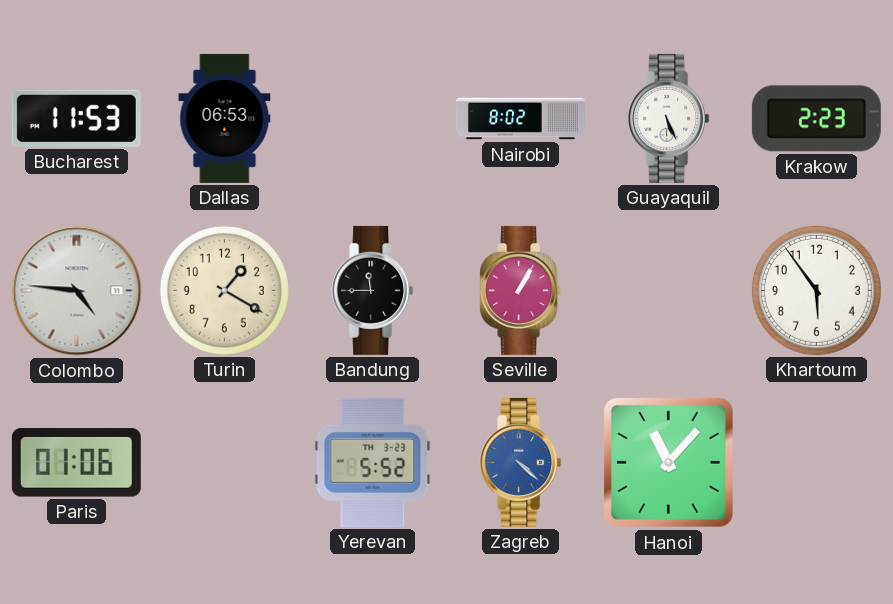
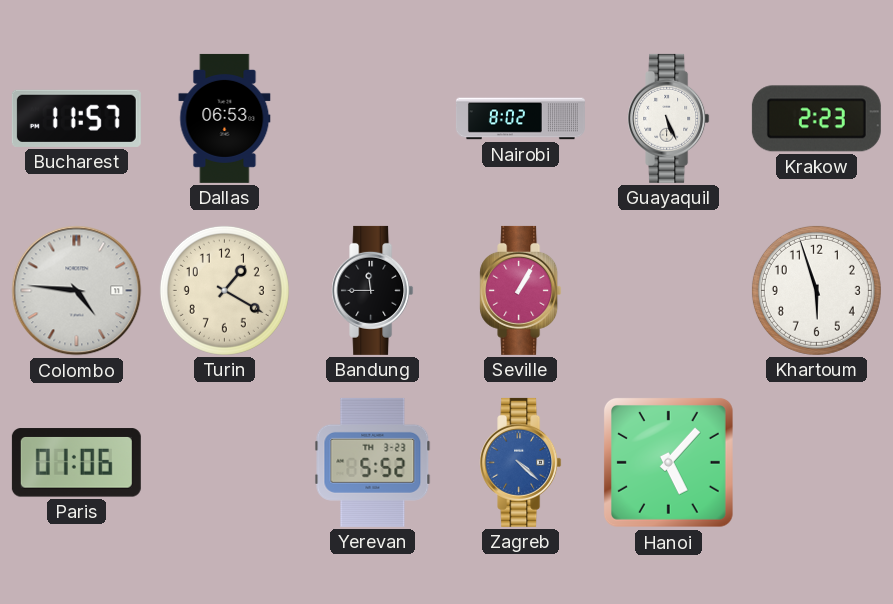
Bucharest: 11:53 -> 11:57
Khartoum: 5:54 -> 5:57
Hanoi: 11:07 -> 5:07
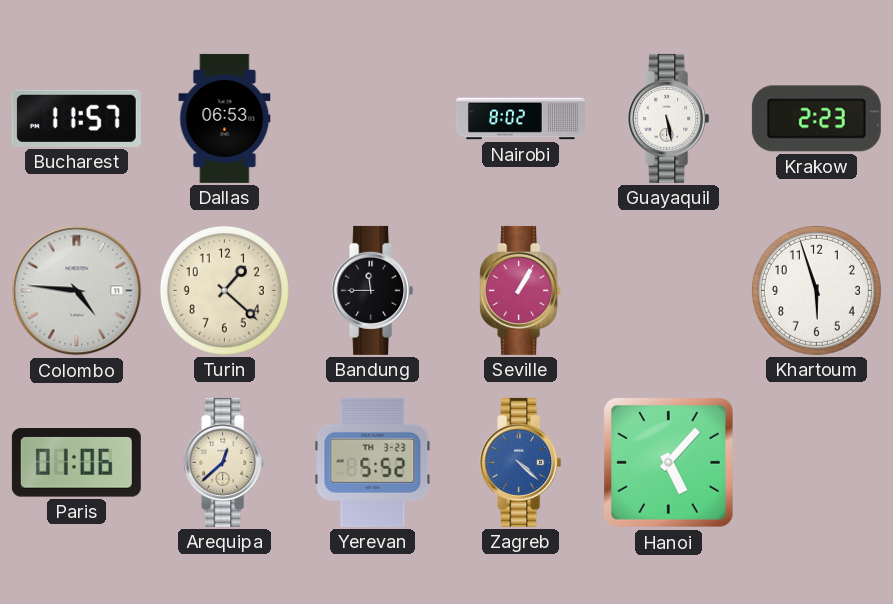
Guayaquil: 5:26 -> 5:28
Turin: 1:20 -> 1:22
Arequipa: none -> 12:38
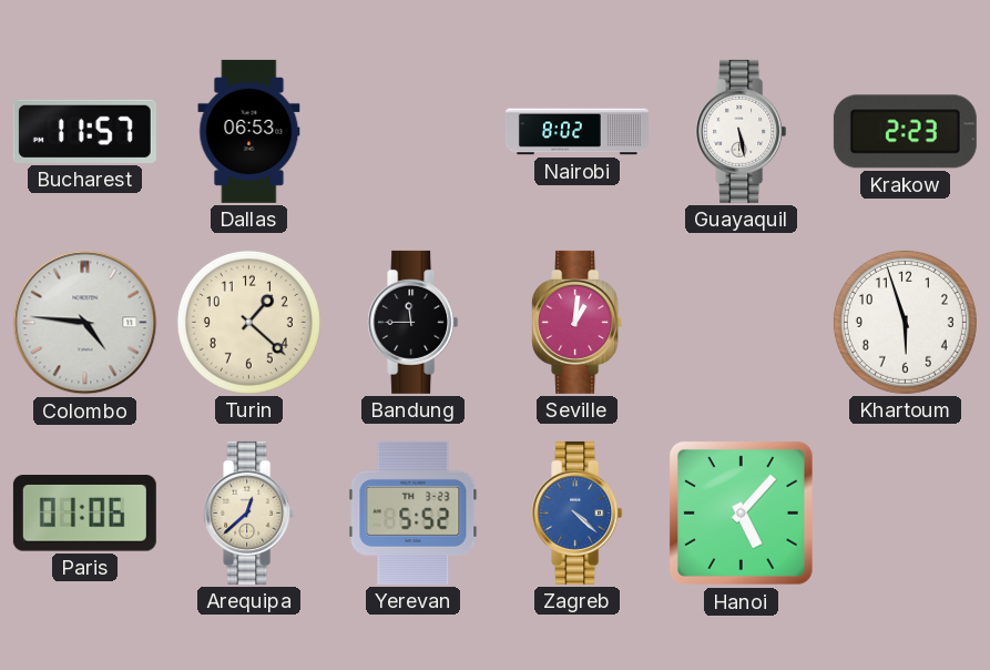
Seville: 1:05 -> 1:01
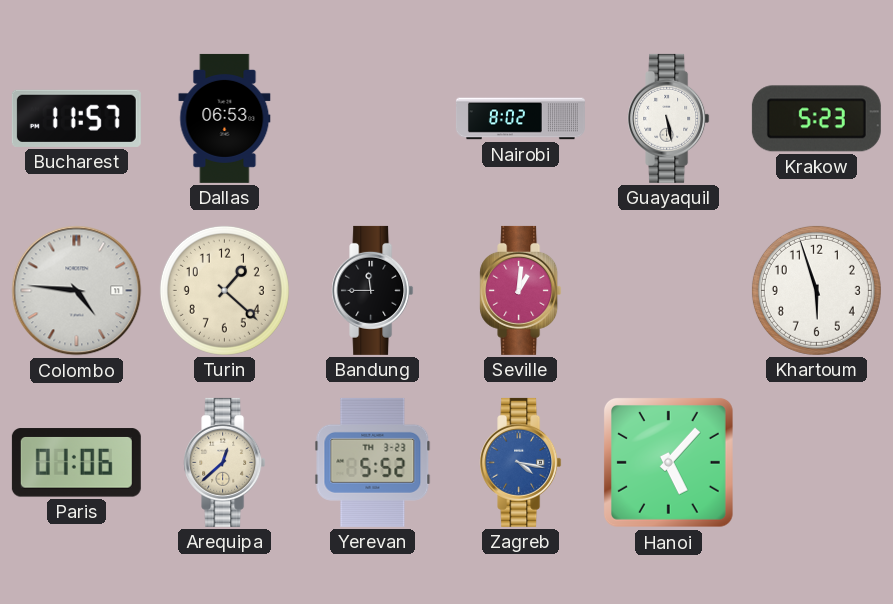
Krakow: 2:23 -> 5:23
Zagreb: 4:22 -> 4:17
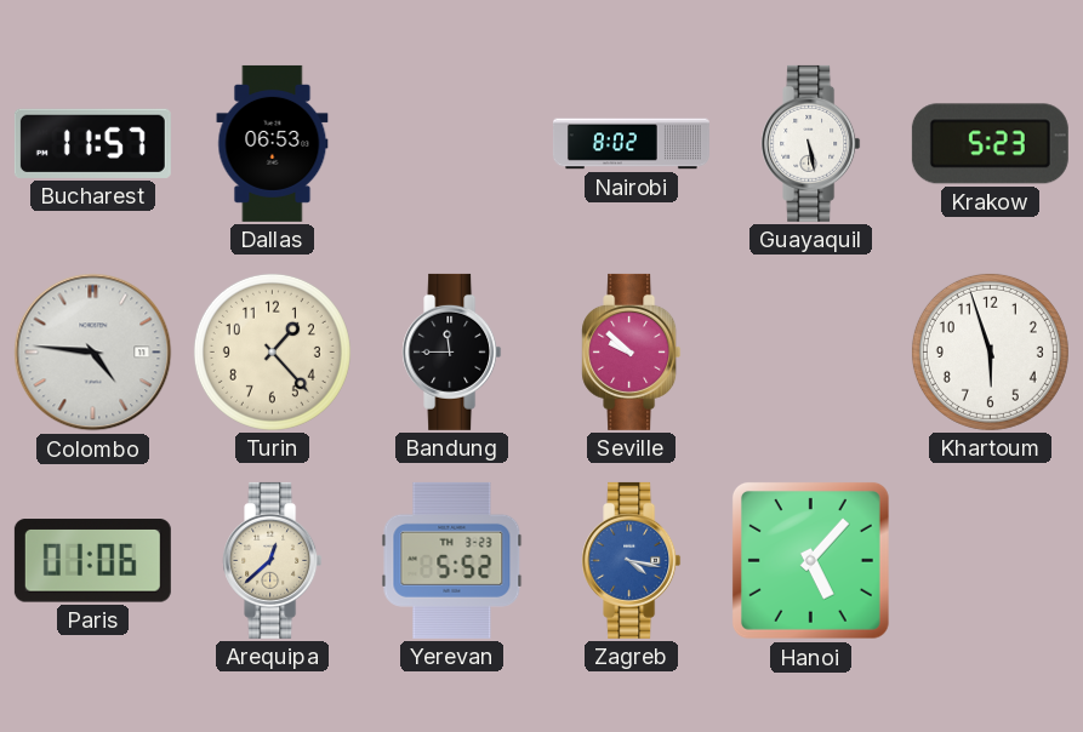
Turin: 1:22 -> 1:23
Seville: 1:01 -> 9:52
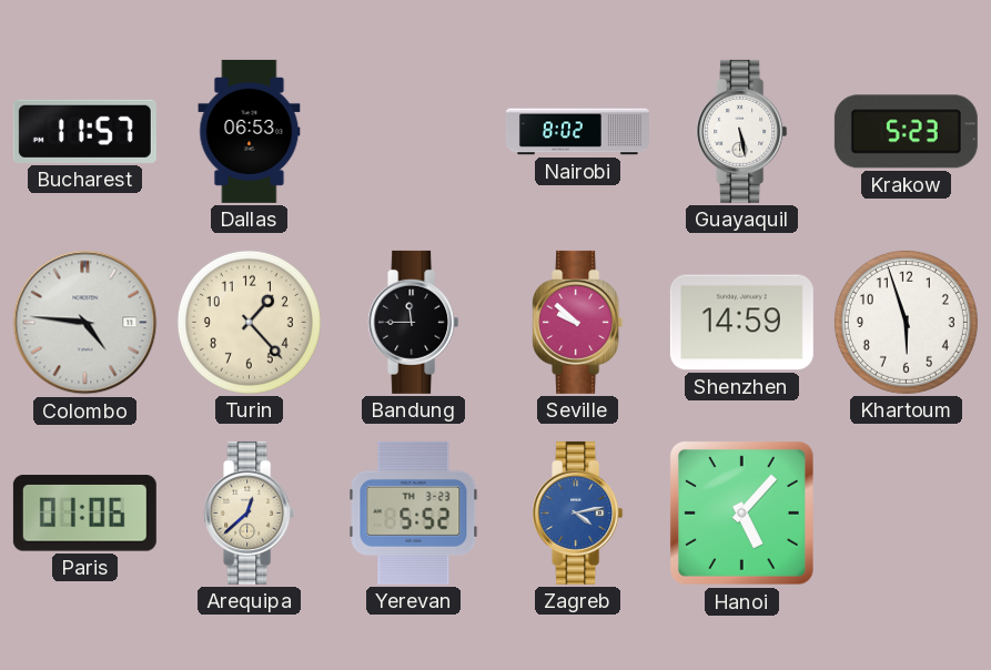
Shenzhen: none -> 14:59
Zagreb: 4:17 -> 4:13
